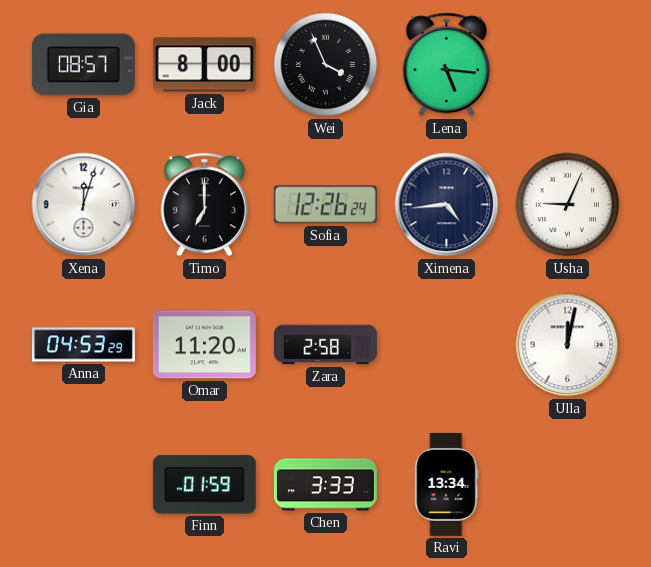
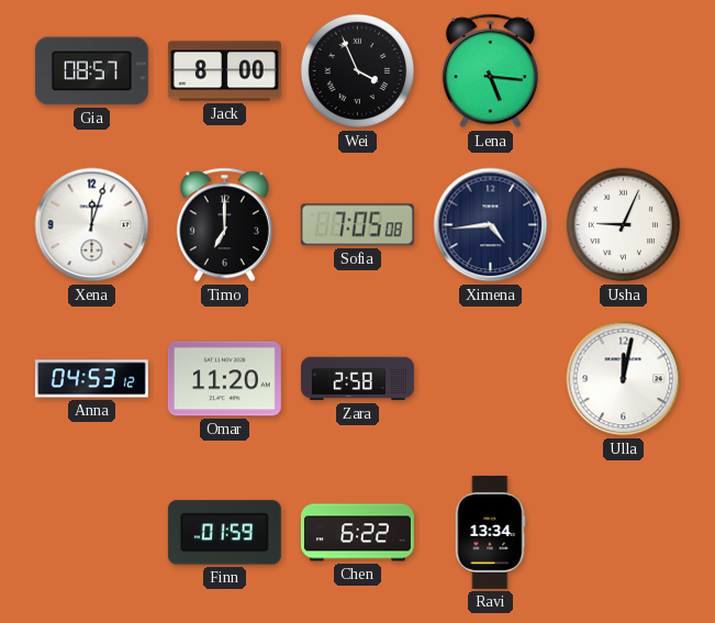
Sofia: 12:26 -> 7:05
Anna: 04:53:29 -> 04:53:12
Chen: 3:33 -> 6:22
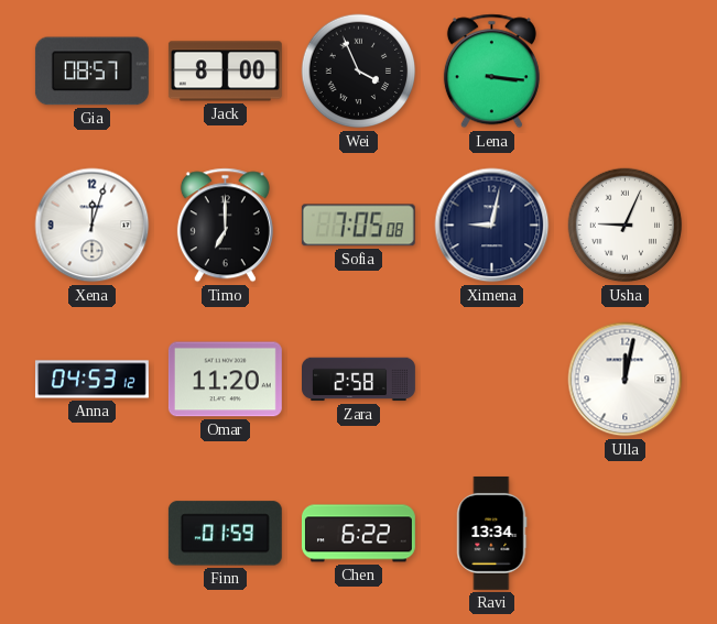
Lena: 5:16 -> 3:16
Ximena: 4:44 -> 9:02
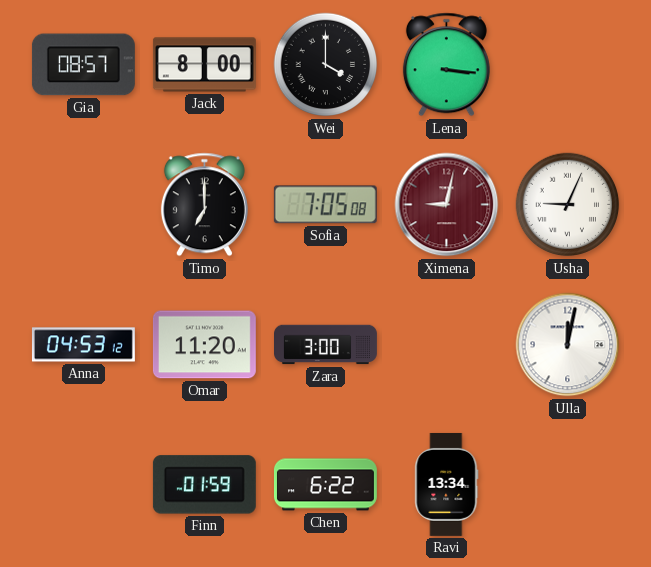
Wei: 3:56 -> 4:00
Xena: 12:03 -> none
Ximena dial: navy -> burgundy
Zara: 2:58 -> 3:00
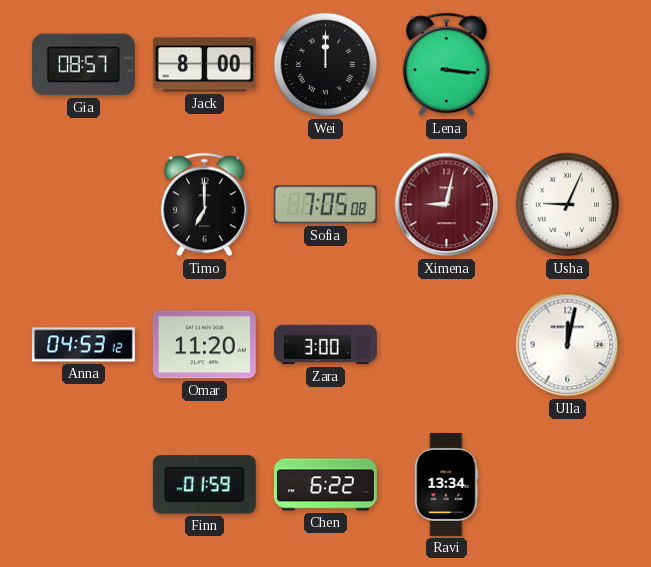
Wei: 4:00 -> 12:00
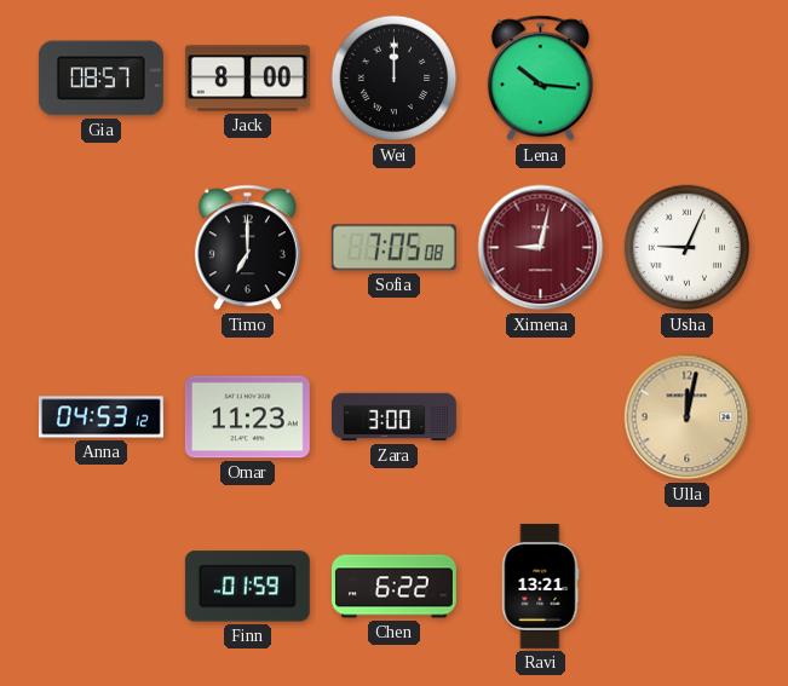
Lena: 3:16 -> 10:16
Omar: 11:20 -> 11:23
Ulla dial: white -> champagne
Ravi: 13:34 -> 13:21
